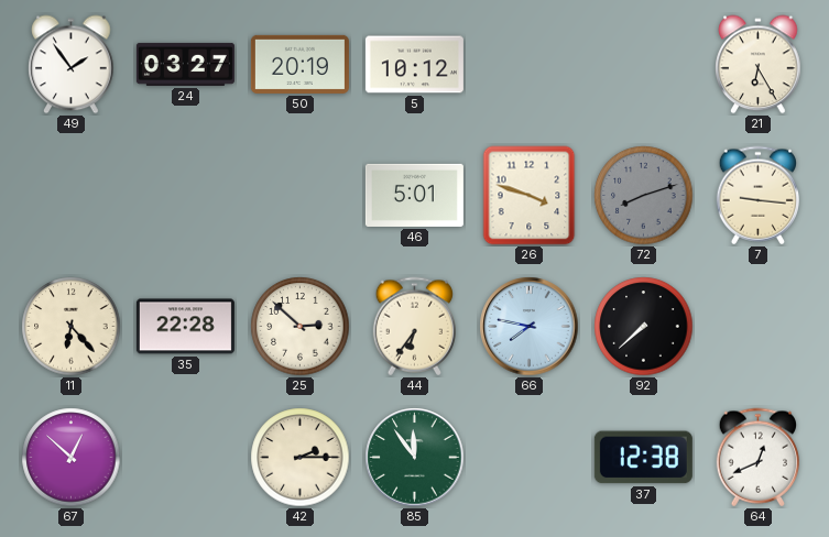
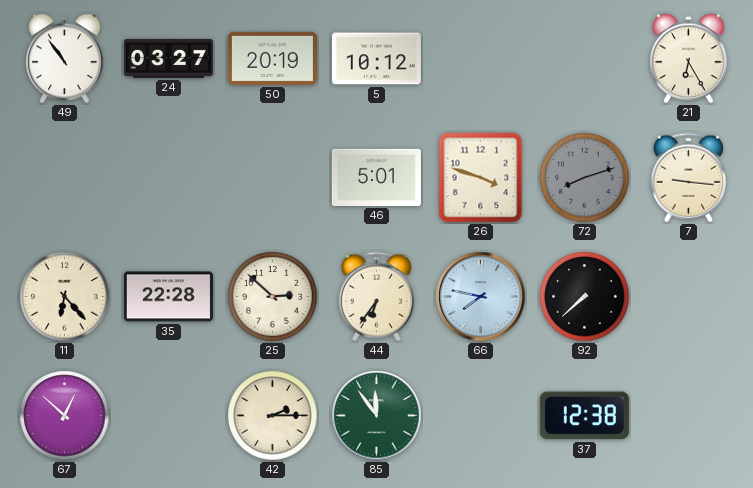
49: 1:54 -> 10:54
64: 12:41 -> none
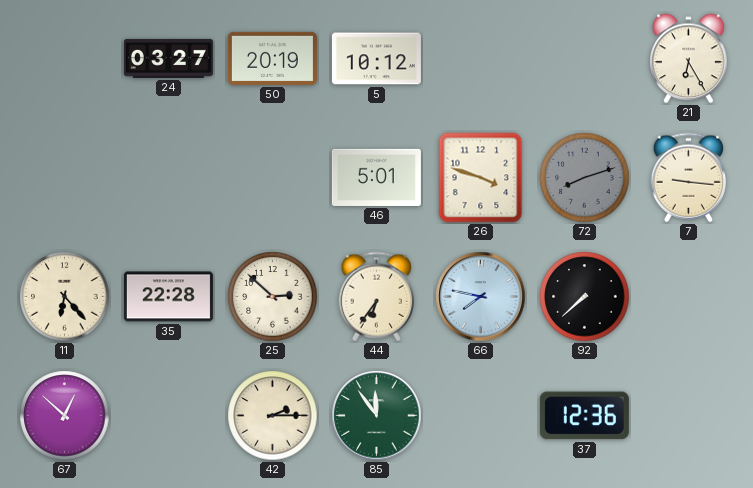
49: 10:54 -> none
37: 12:38 -> 12:36
